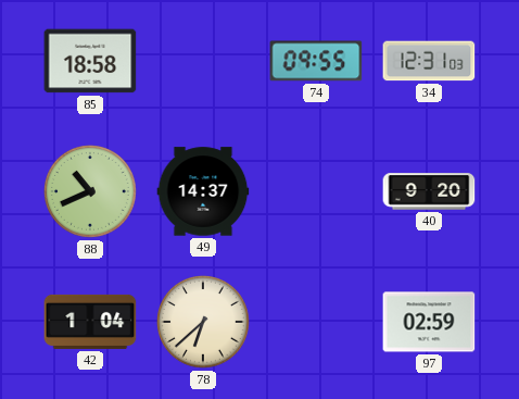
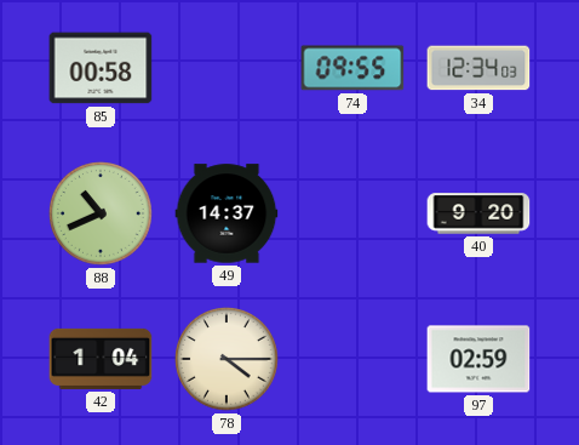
85: 18:58 -> 00:58
34: 12:31 -> 12:34
78: 6:38 -> 4:15
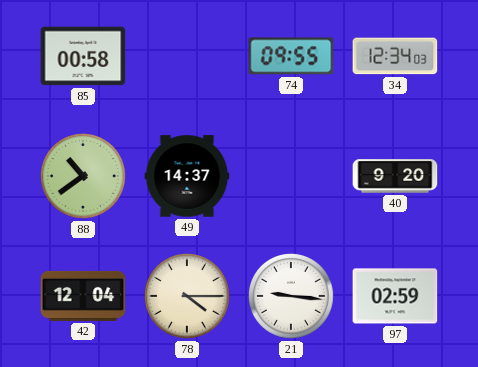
88: 10:41 -> 10:39
42: 1:04 -> 12:04
21: none -> 9:16
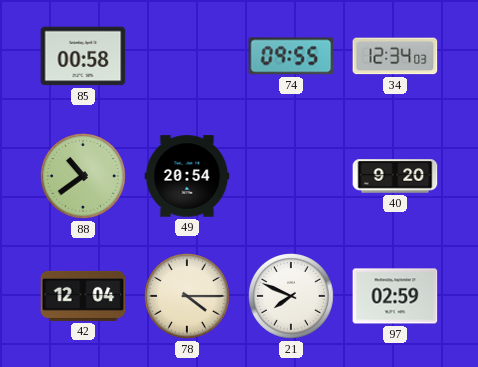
49: 14:37 -> 20:54
21: 9:16 -> 7:49
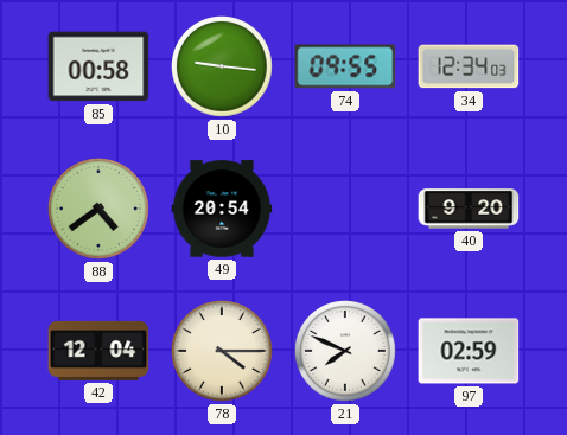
10: none -> 9:16
88: 10:39 -> 4:39
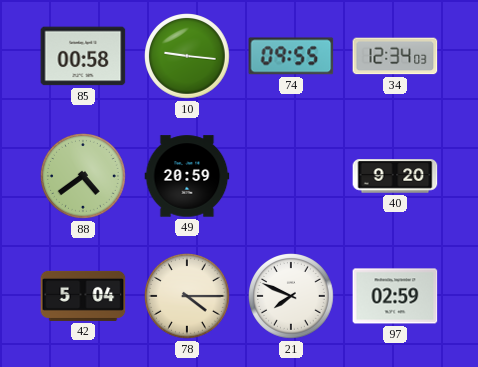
49: 20:54 -> 20:59
42: 12:04 -> 5:04
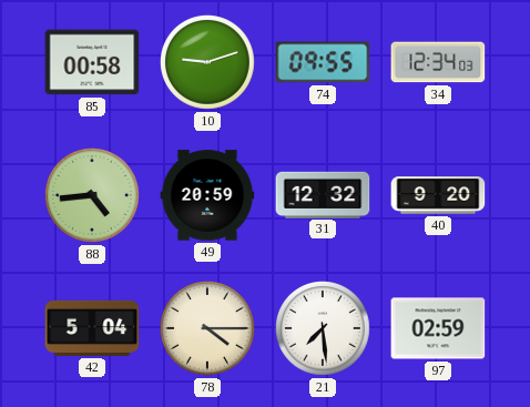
10: 9:16 -> 9:12
88: 4:39 -> 4:44
31: none -> 12:32
21: 7:49 -> 7:29
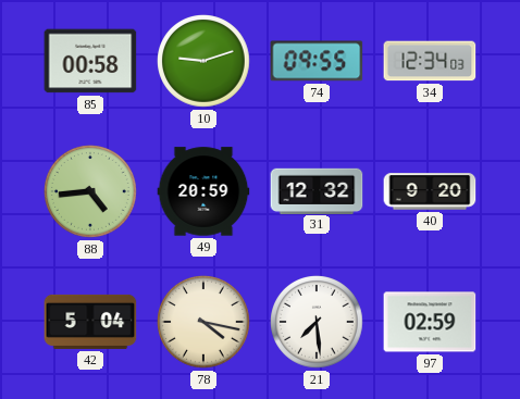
78: 4:15 -> 4:17
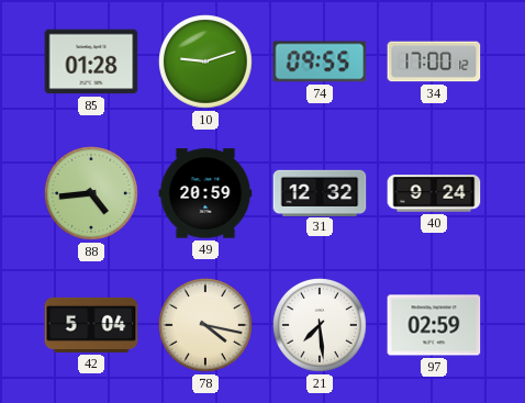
85: 00:58 -> 01:28
34: 12:34 -> 17:00
40: 9:20 -> 9:24
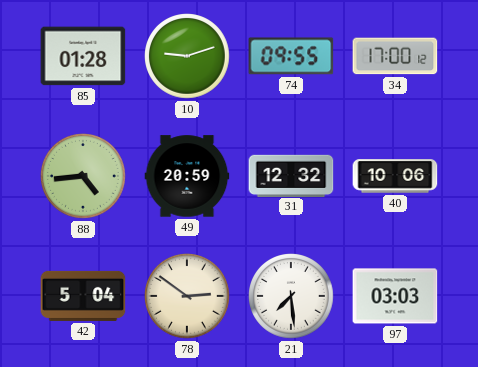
40: 9:24 -> 10:06
78: 4:17 -> 2:51
97: 02:59 -> 03:03
